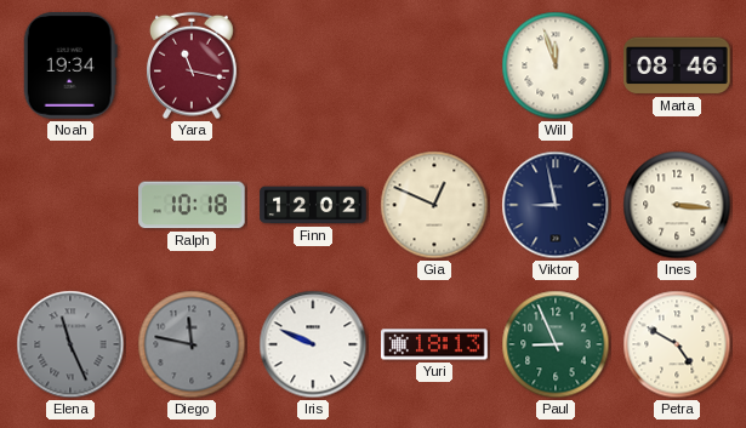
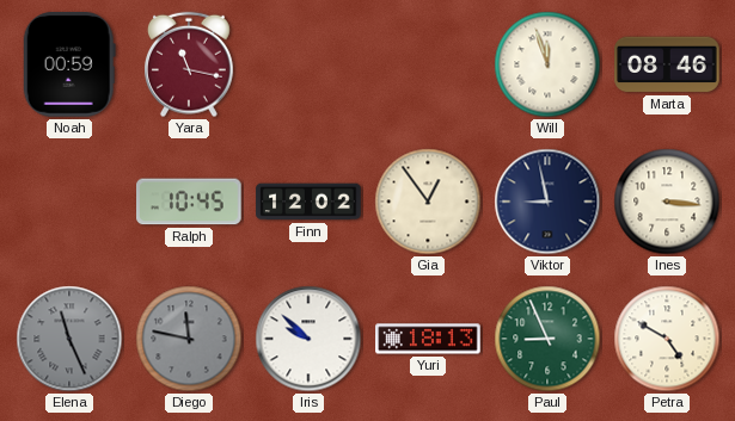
Noah: 19:34 -> 00:59
Ralph: 10:18 -> 10:45
Gia: 12:49 -> 12:54
Iris: 9:49 -> 9:52
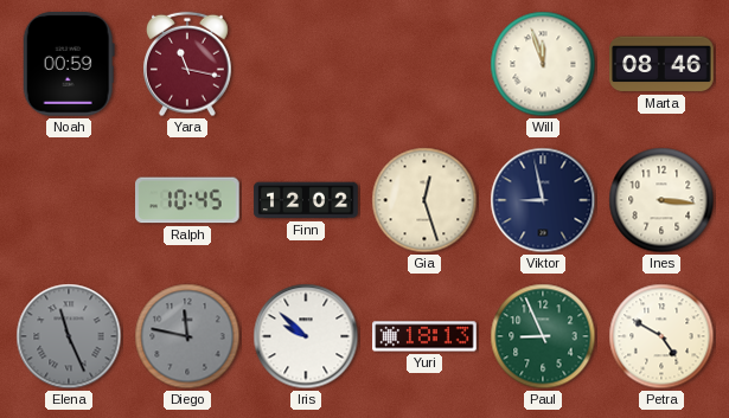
Gia: 12:54 -> 12:27
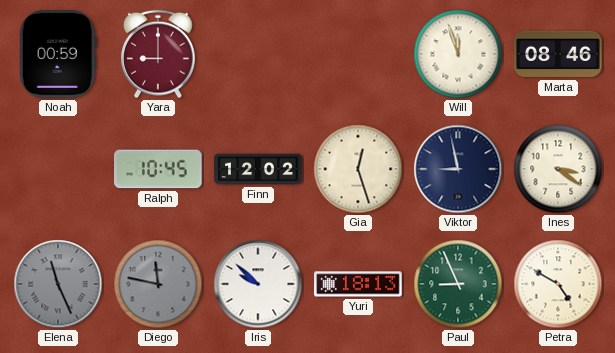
Yara: 11:17 -> 9:00
Ines: 3:16 -> 3:21
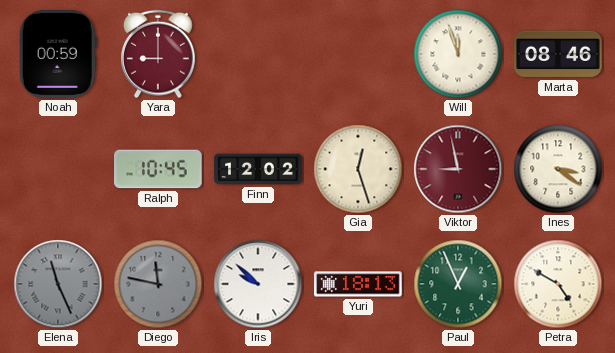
Viktor dial: navy -> burgundy
Paul: 8:56 -> 12:56
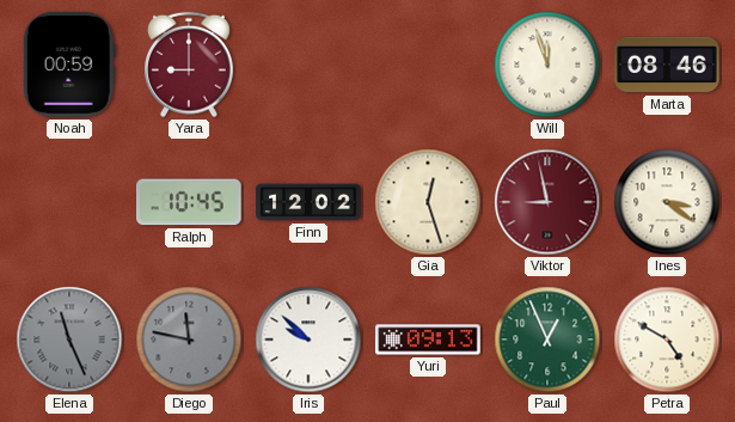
Yuri: 18:13 -> 09:13
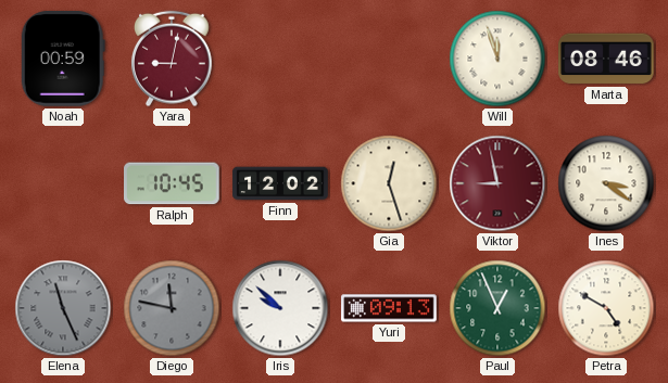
Yara: 9:00 -> 9:02
